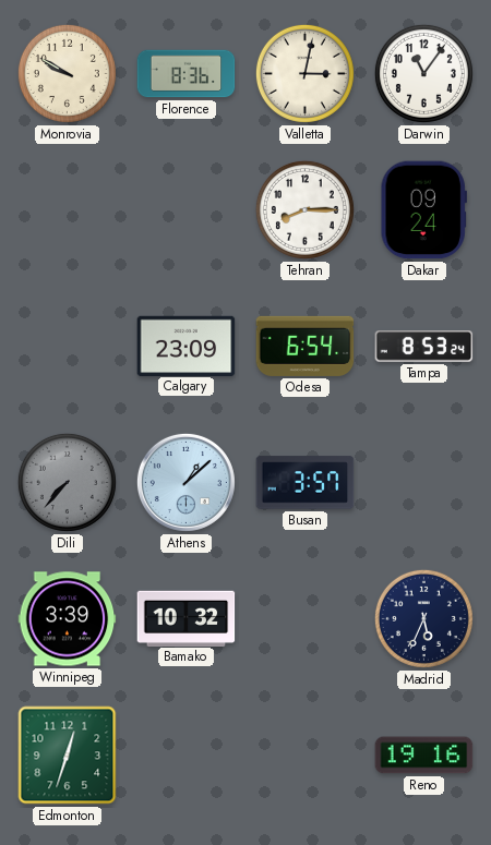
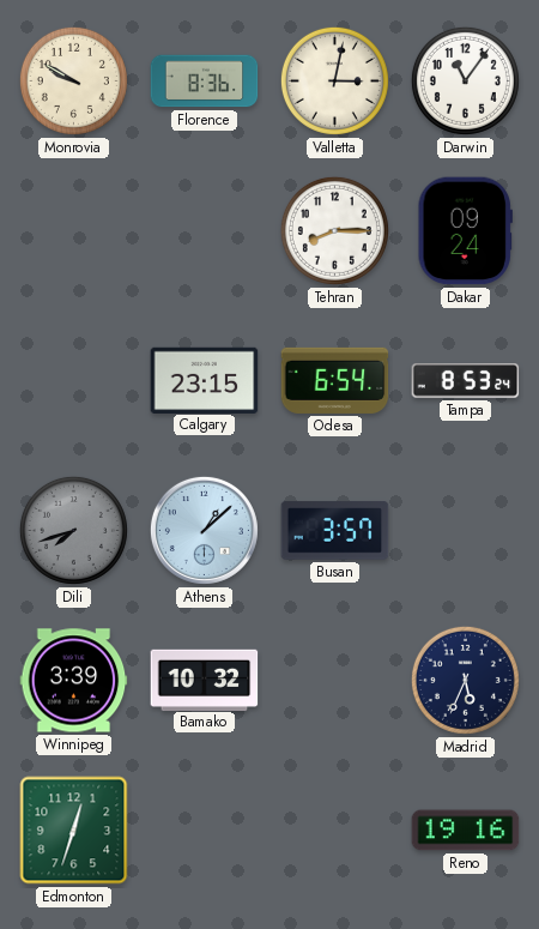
Calgary: 23:09 -> 23:15
Dili: 7:37 -> 7:42
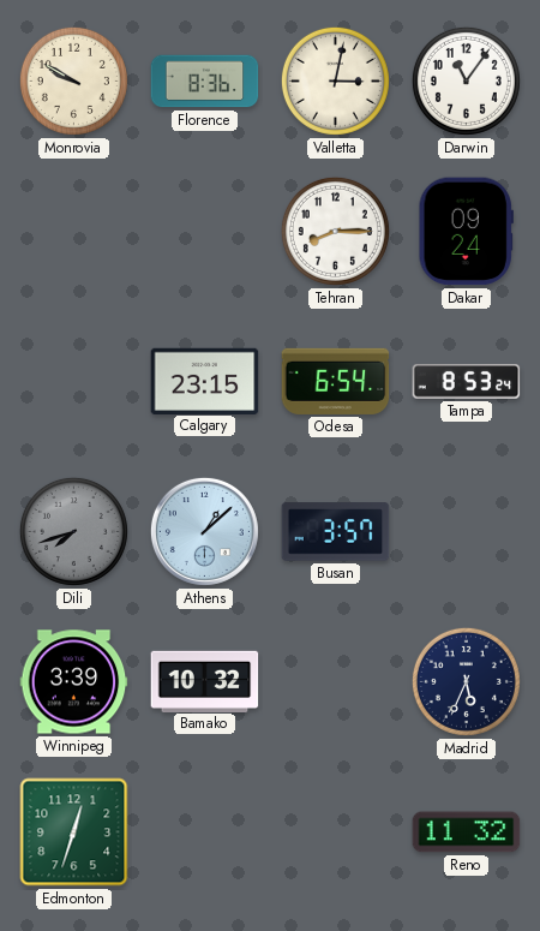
Reno: 19:16 -> 11:32
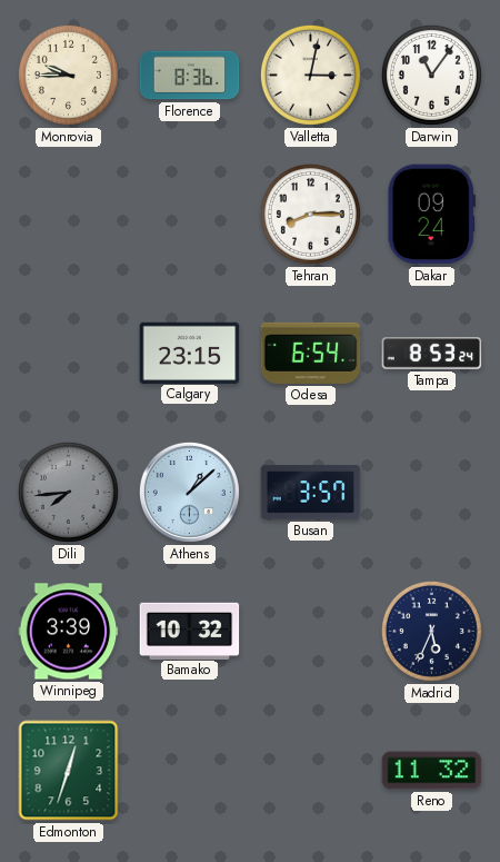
Monrovia: 9:50 -> 9:45
Dili: 7:42 -> 7:44
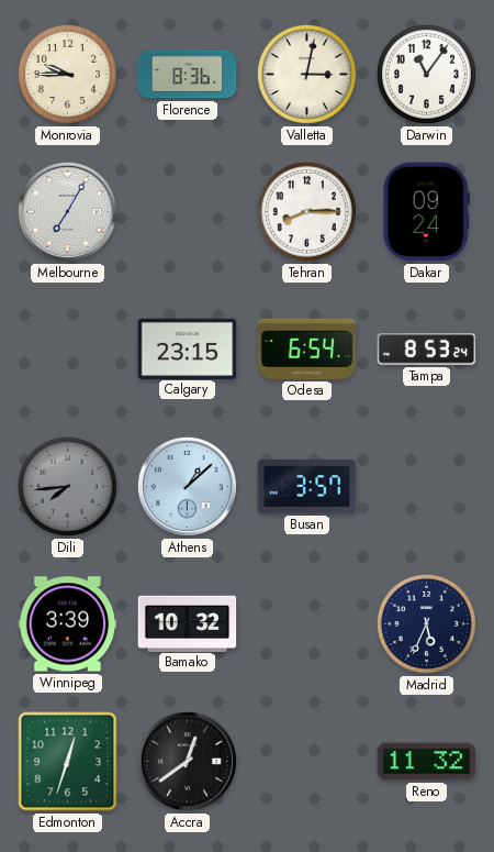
Melbourne: none -> 7:05
Accra: none -> 12:39
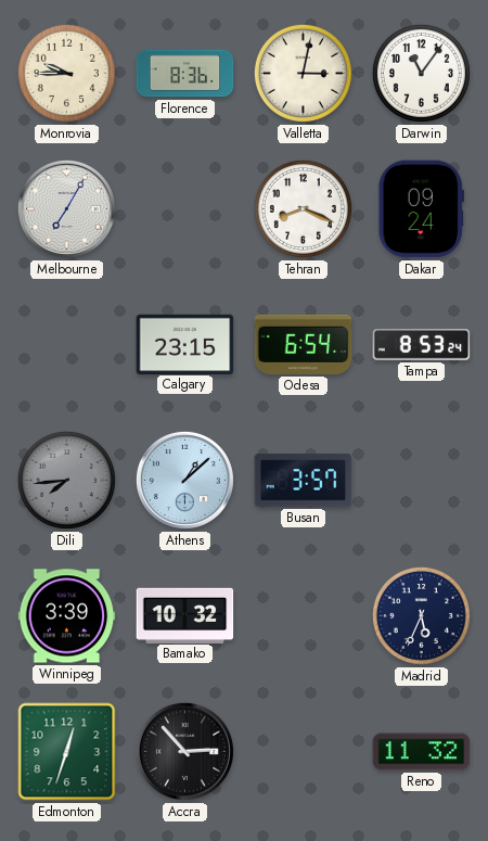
Tehran: 8:15 -> 8:19
Accra: 12:39 -> 2:53
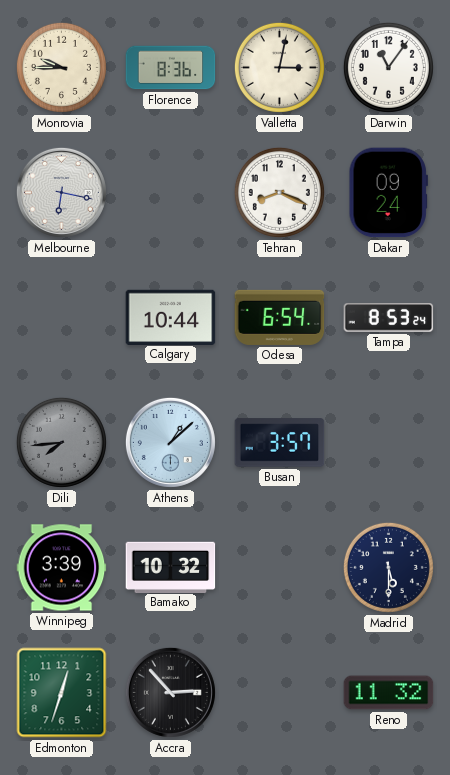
Melbourne: 7:05 -> 6:17
Calgary: 23:15 -> 10:44
Madrid: 5:34 -> 5:30
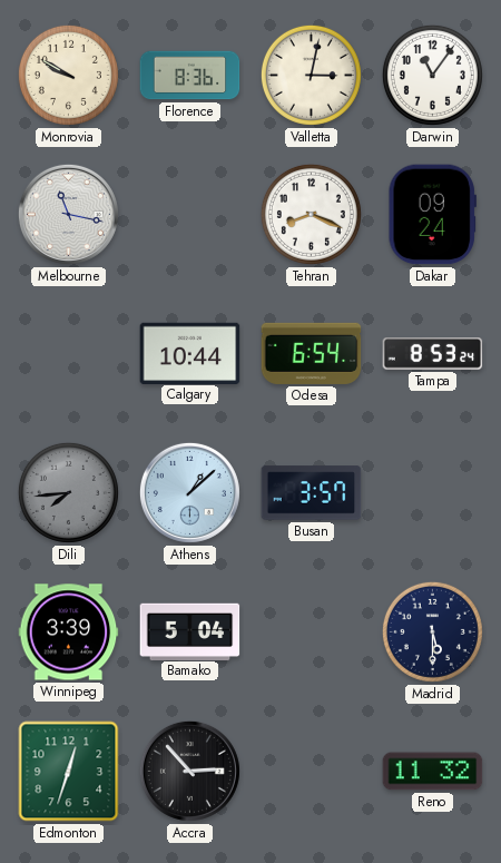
Monrovia: 9:45 -> 9:50
Melbourne: 6:17 -> 11:17
Bamako: 10:32 -> 5:04
